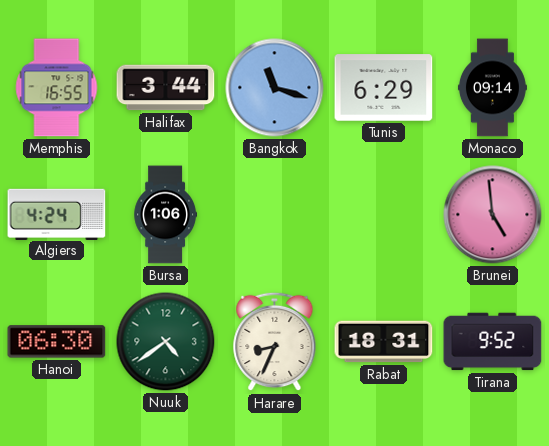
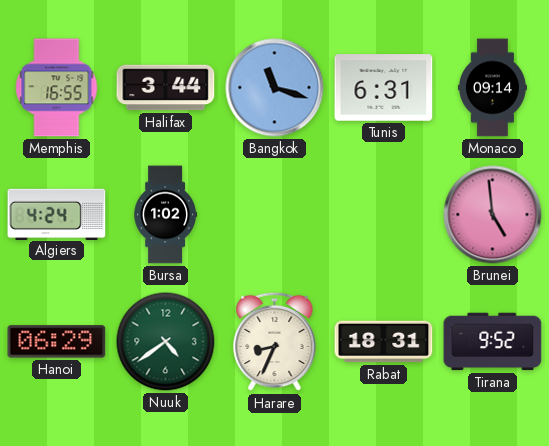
Tunis: 6:29 -> 6:31
Bursa: 1:06 -> 1:02
Hanoi: 06:30 -> 06:29
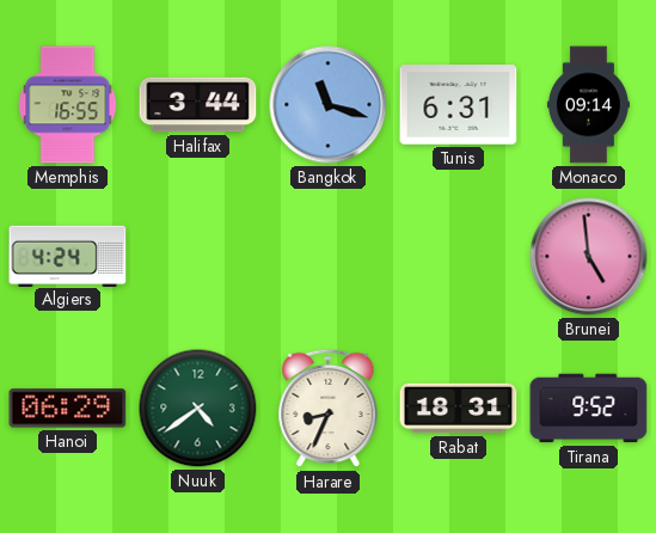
Bursa: 1:02 -> none
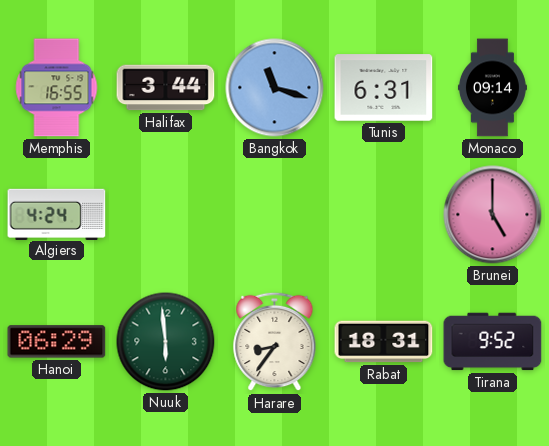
Brunei: 4:59 -> 5:00
Nuuk: 4:39 -> 5:59
Harare: 8:34 -> 8:36
